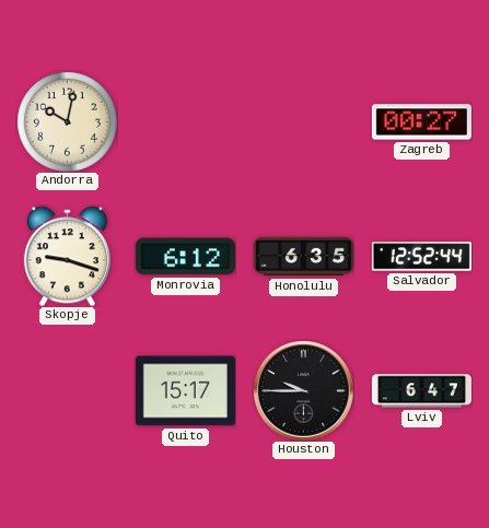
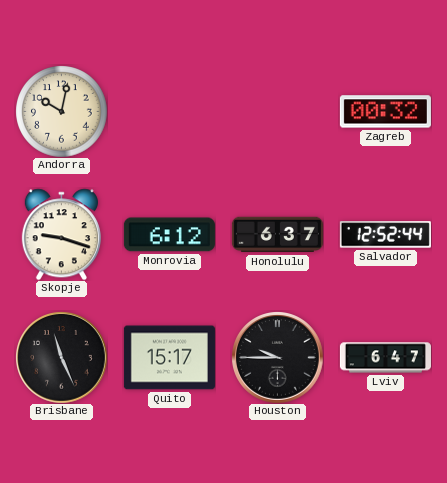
Zagreb: 00:27 -> 00:32
Honolulu: 6:35 -> 6:37
Brisbane: none -> 11:26
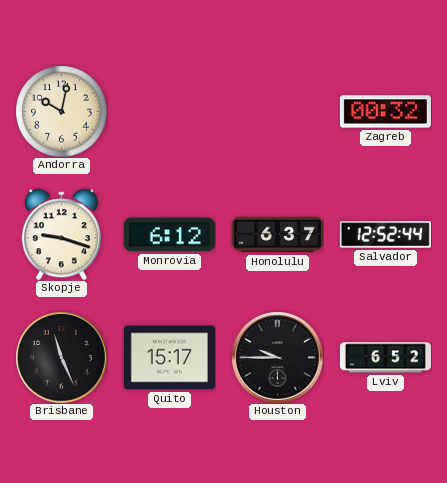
Lviv: 6:47 -> 6:52
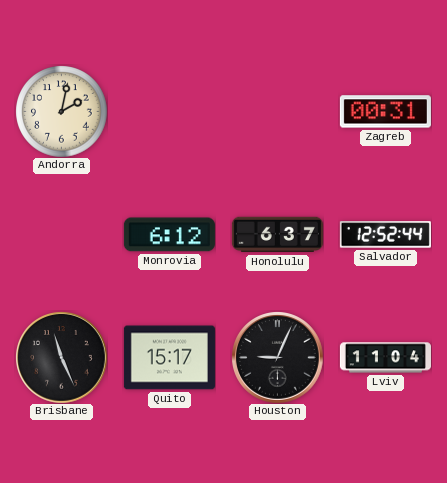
Andorra: 10:02 -> 2:02
Zagreb: 00:32 -> 00:31
Skopje: 9:18 -> none
Houston: 9:45 -> 9:04
Lviv: 6:52 -> 11:04
